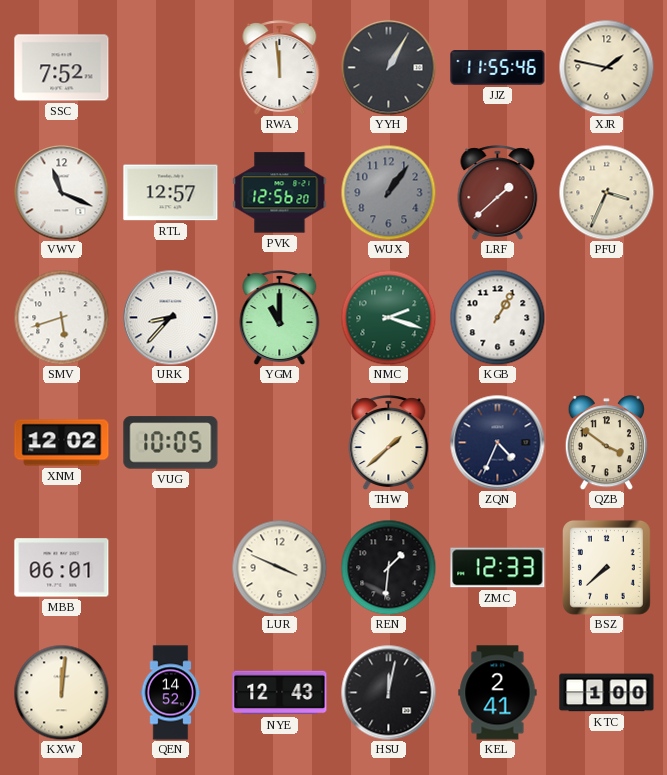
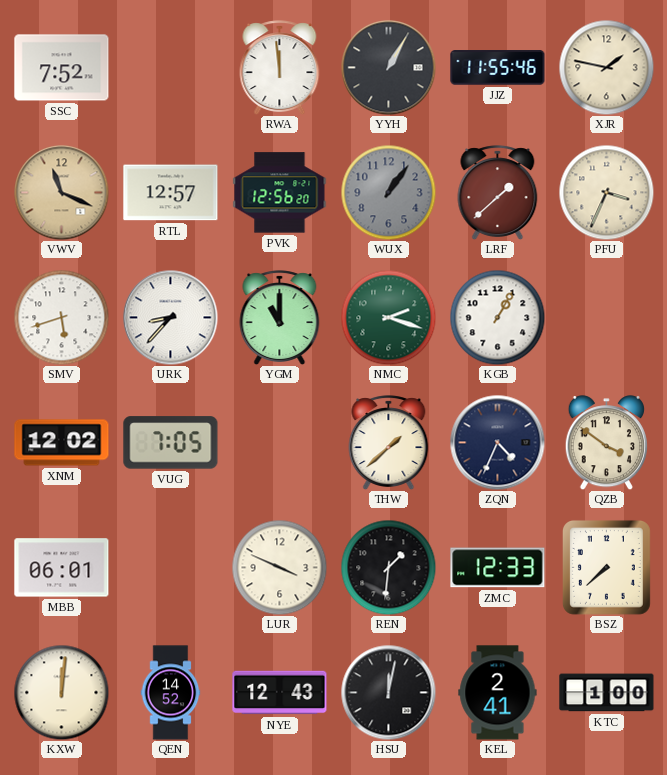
VWV dial: white -> champagne
VUG: 10:05 -> 7:05
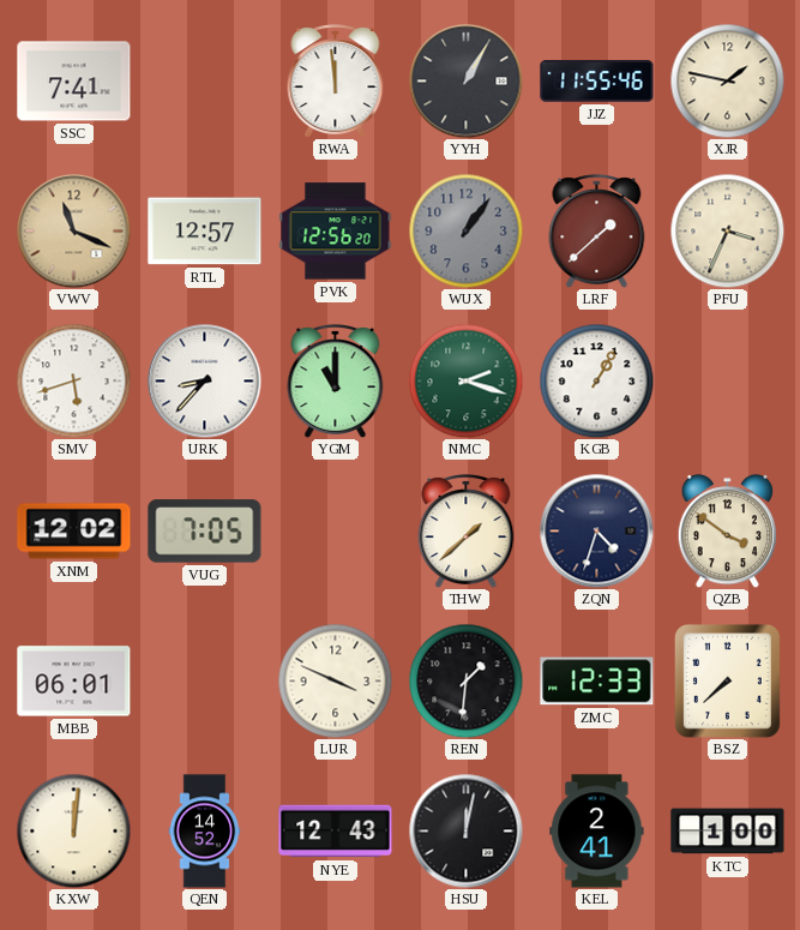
SSC: 7:52 -> 7:41
ZQN: 4:34 -> 4:33
